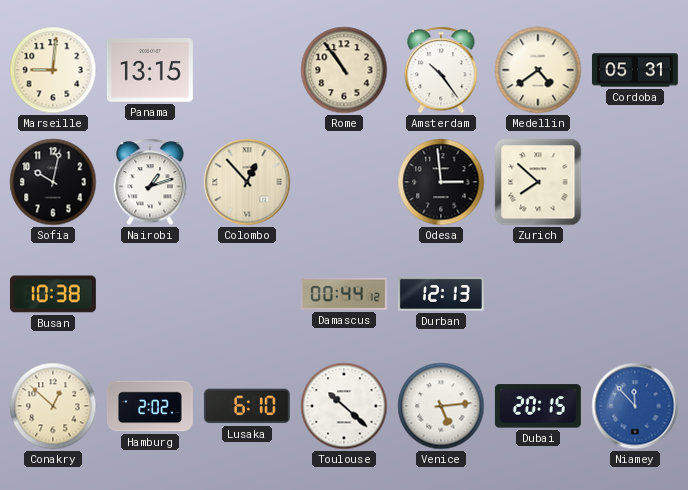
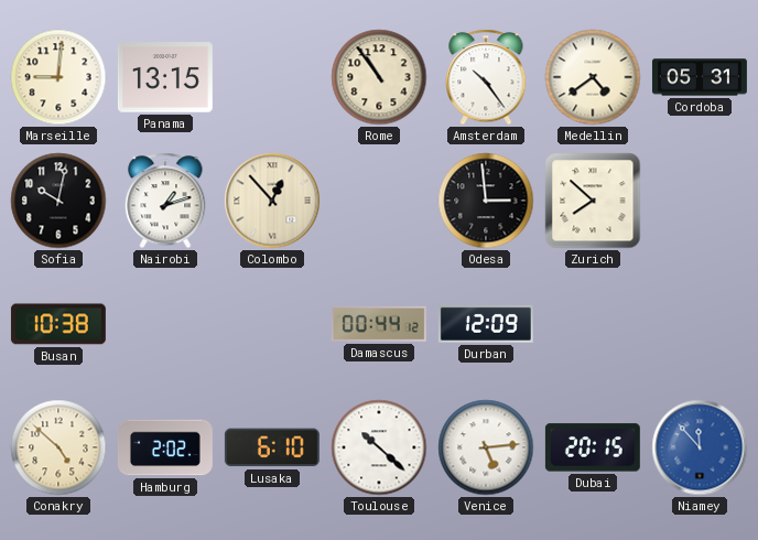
Durban: 12:13 -> 12:09
Conakry: 12:52 -> 4:52
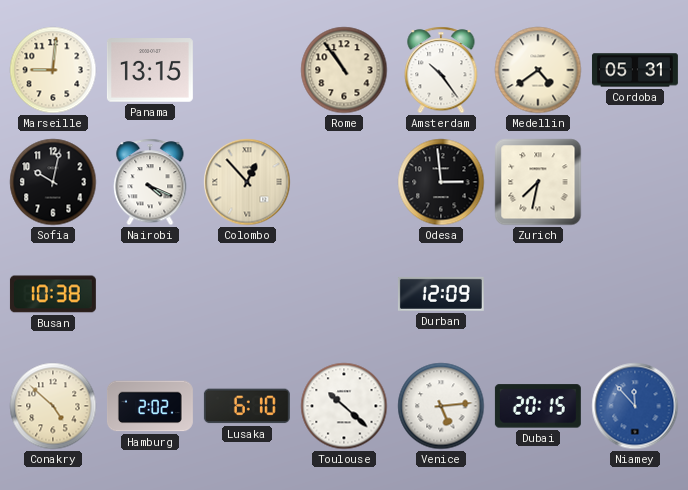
Nairobi: 1:12 -> 4:19
Zurich: 7:52 -> 7:32
Damascus: 00:44 -> none
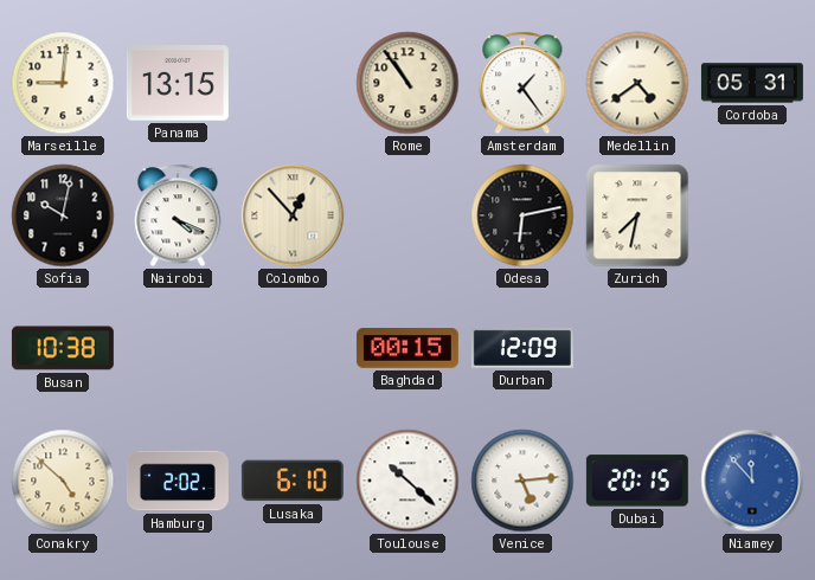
Amsterdam: 10:24 -> 1:24
Odesa: 2:59 -> 6:13
Baghdad: none -> 00:15
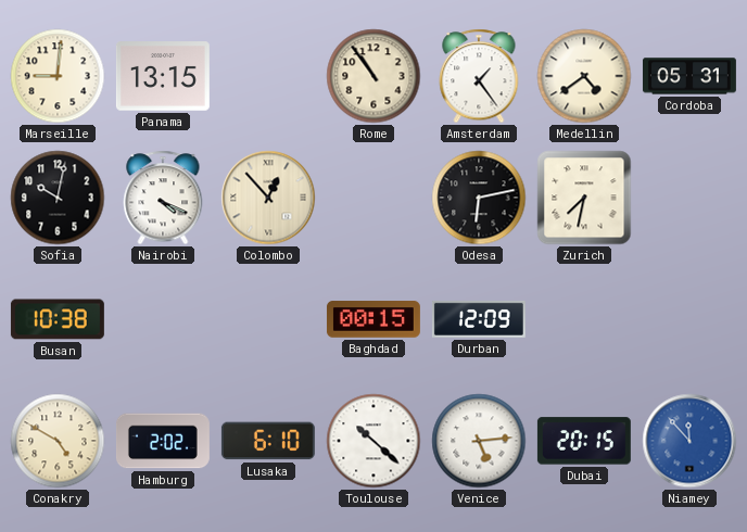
Conakry: 4:52 -> 4:50
